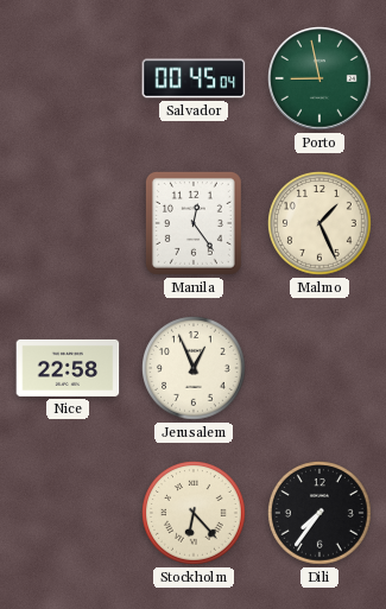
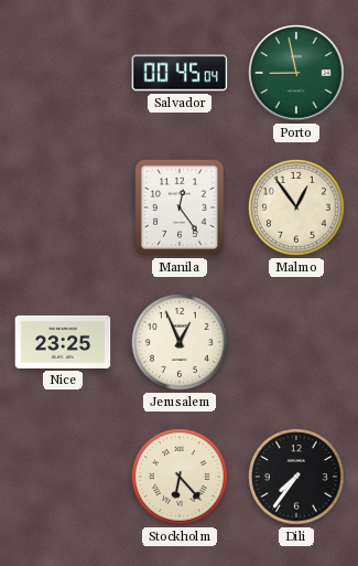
Malmo: 1:26 -> 12:54
Nice: 22:58 -> 23:25
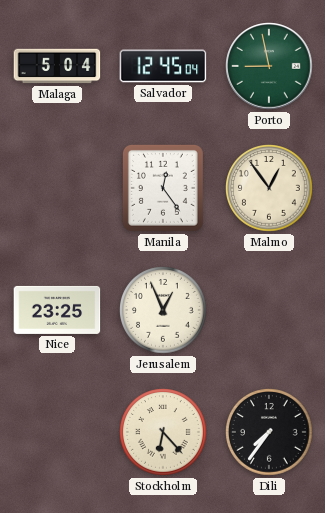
Malaga: none -> 5:04
Salvador: 00:45 -> 12:45
